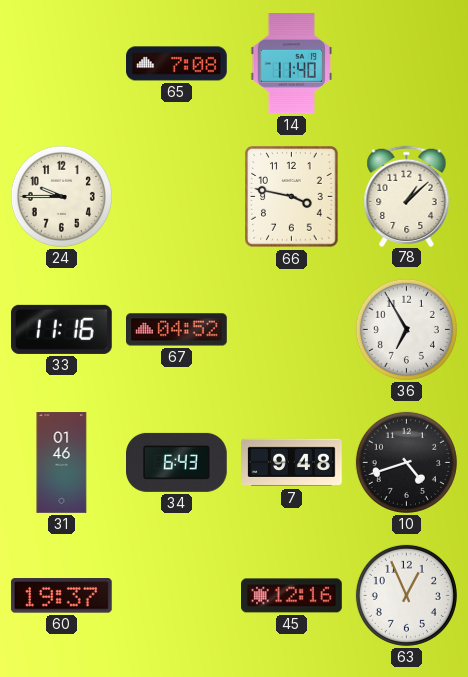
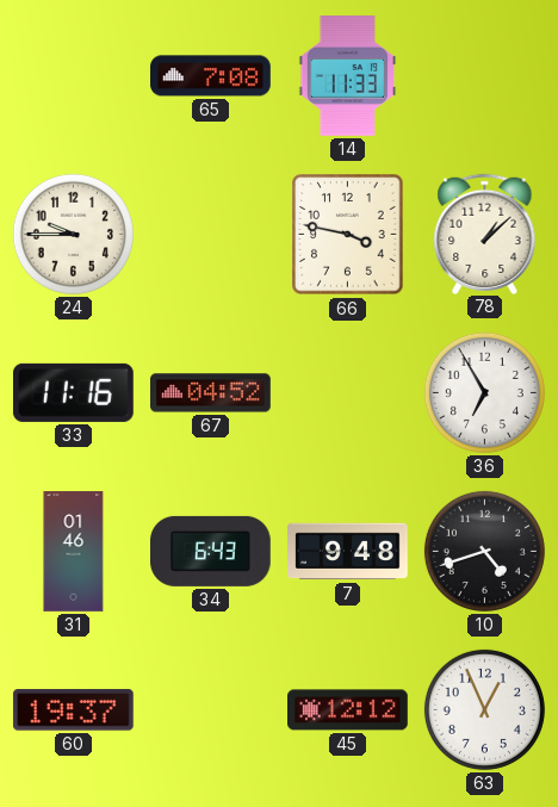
14: 11:40 -> 11:33
45: 12:16 -> 12:12
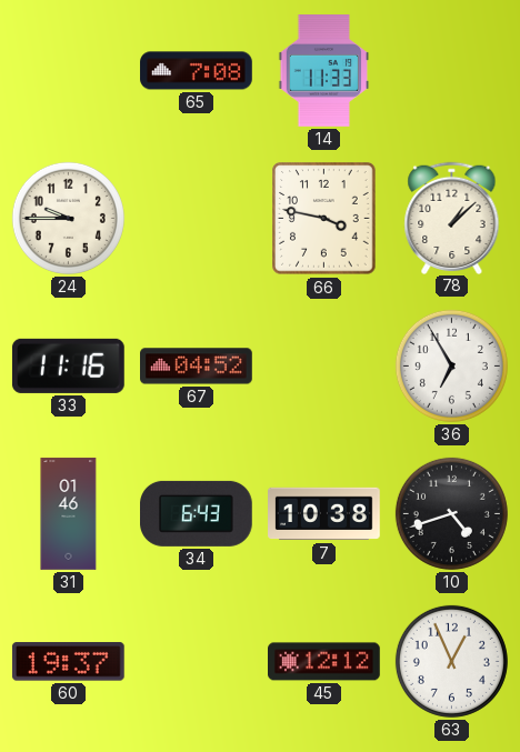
7: 9:48 -> 10:38
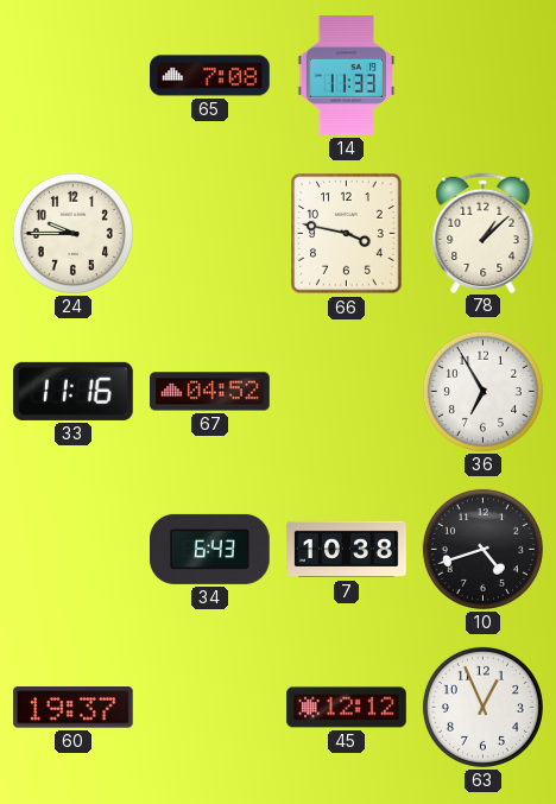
31: 01:46 -> none
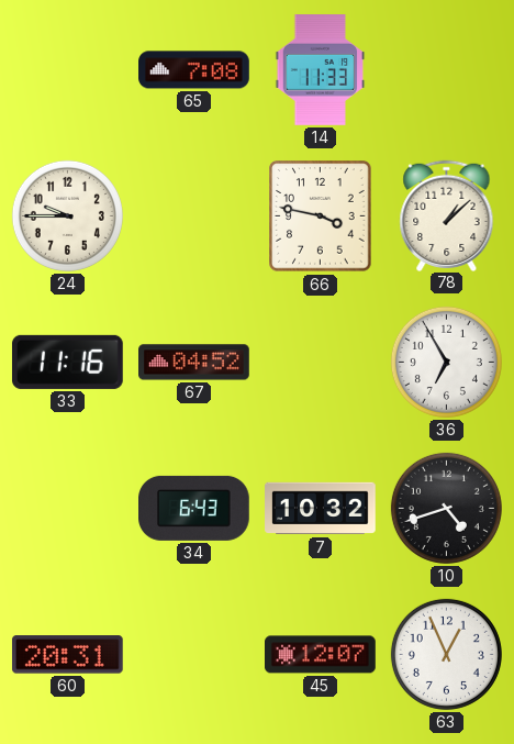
7: 10:38 -> 10:32
60: 19:37 -> 20:31
45: 12:12 -> 12:07
